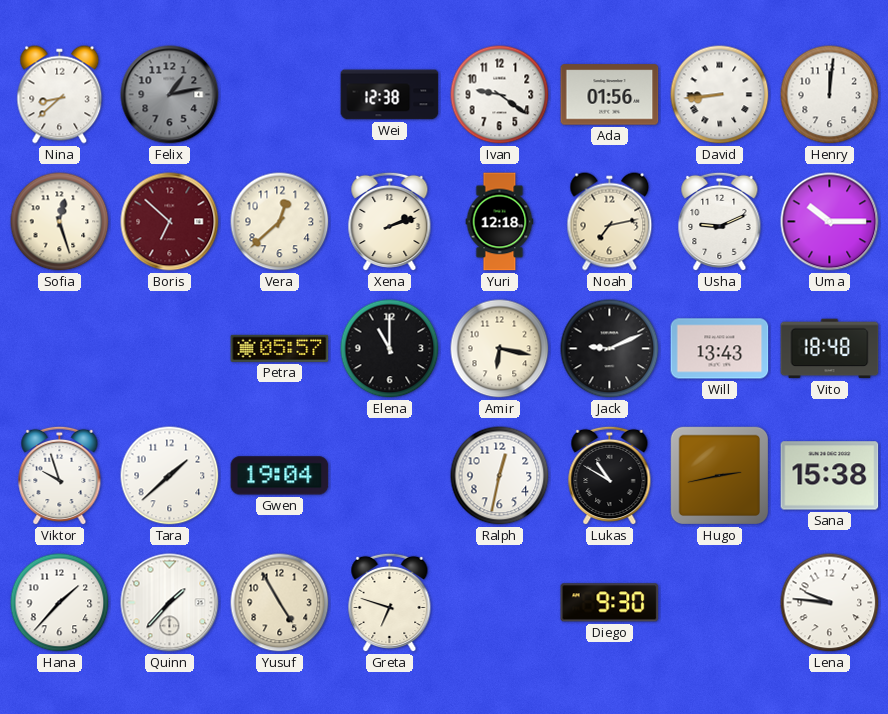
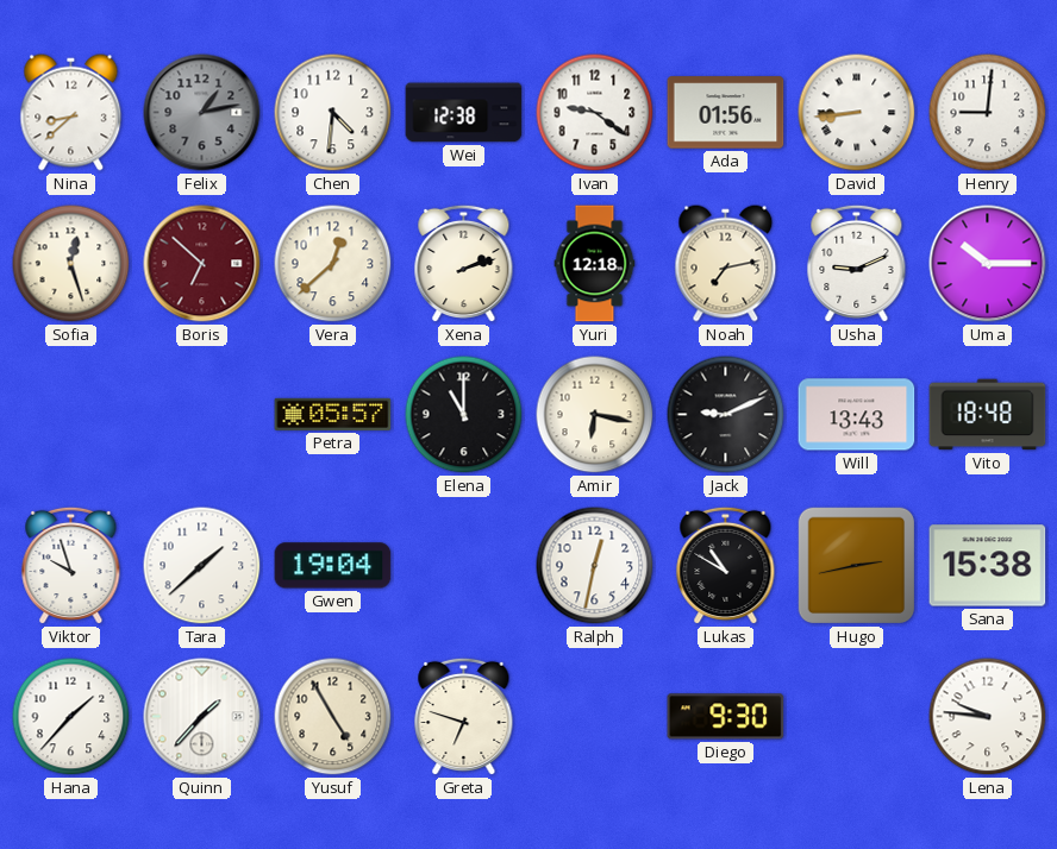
Chen: none -> 4:31
Henry: 12:01 -> 9:01
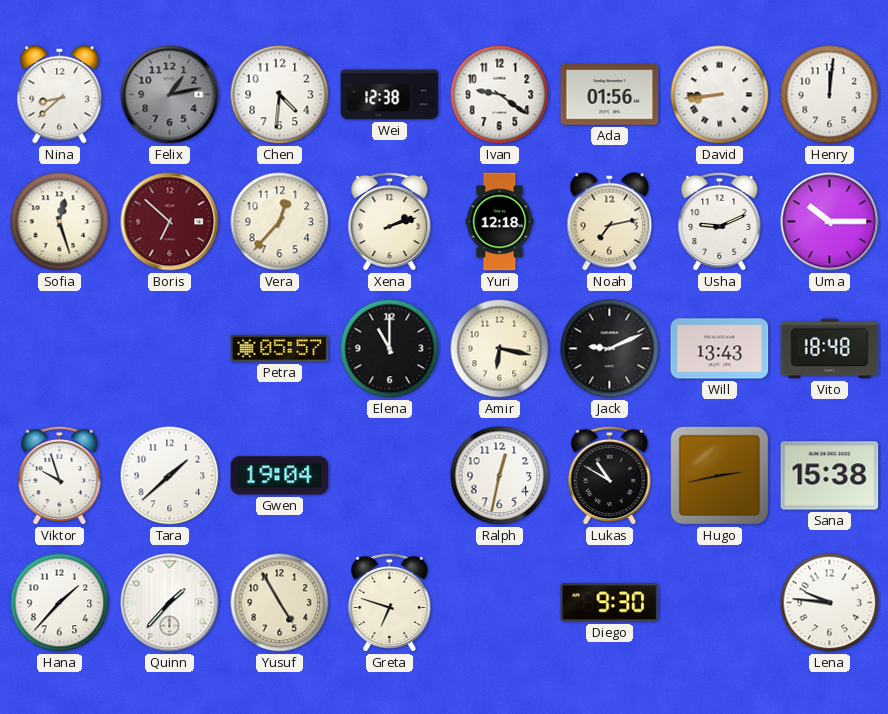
Henry: 9:01 -> 12:01
Vera: 12:38 -> 12:37
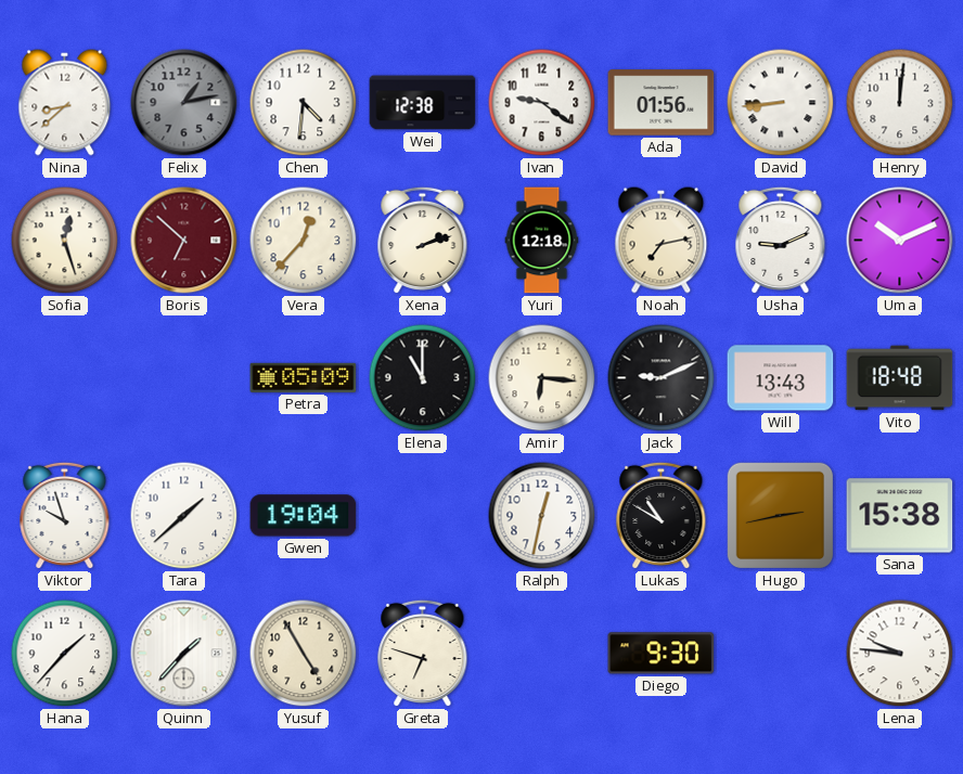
Uma: 10:15 -> 10:11
Petra: 05:57 -> 05:09
Amir: 6:17 -> 6:16
